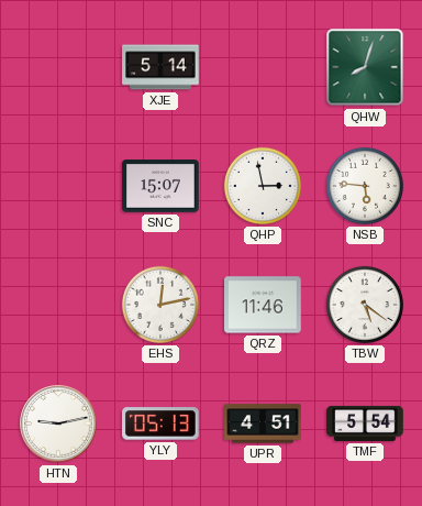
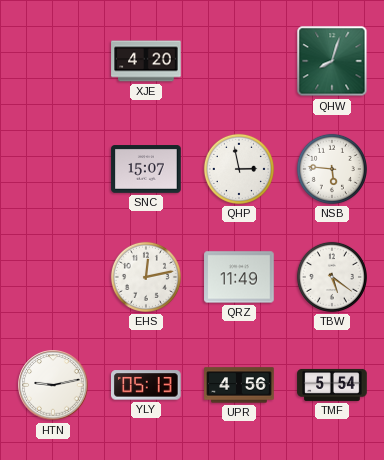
XJE: 5:14 -> 4:20
QRZ: 11:46 -> 11:49
UPR: 4:51 -> 4:56
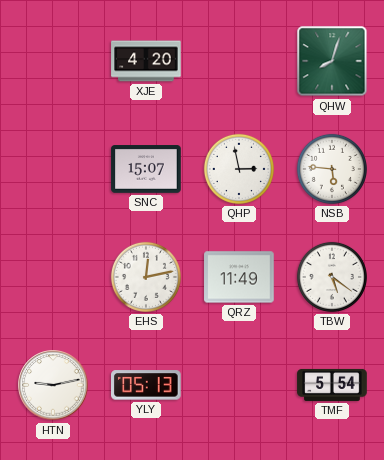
UPR: 4:56 -> none
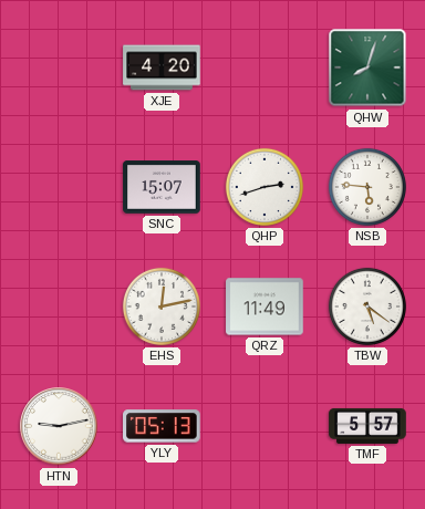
QHP: 2:58 -> 2:42
TMF: 5:54 -> 5:57
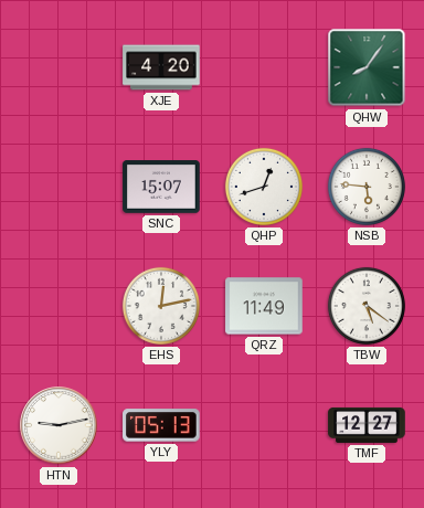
QHW: 8:03 -> 8:06
QHP: 2:42 -> 12:42
TMF: 5:57 -> 12:27
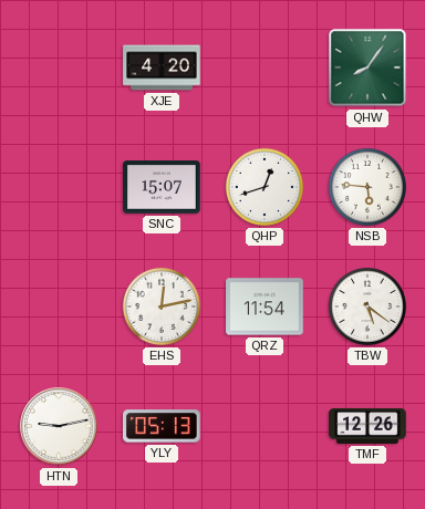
QRZ: 11:49 -> 11:54
TMF: 12:27 -> 12:26
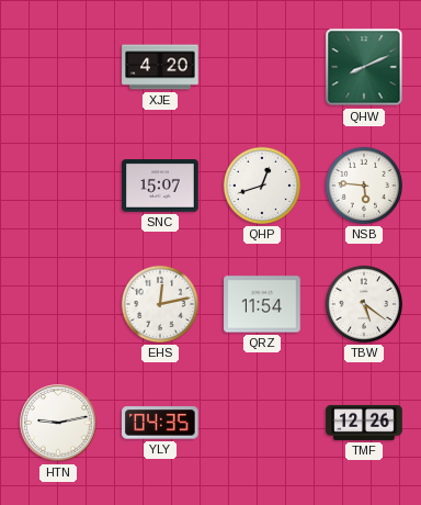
QHW: 8:06 -> 8:11
YLY: 05:13 -> 04:35
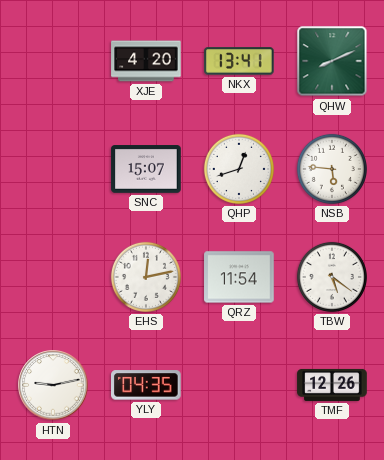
NKX: none -> 13:41
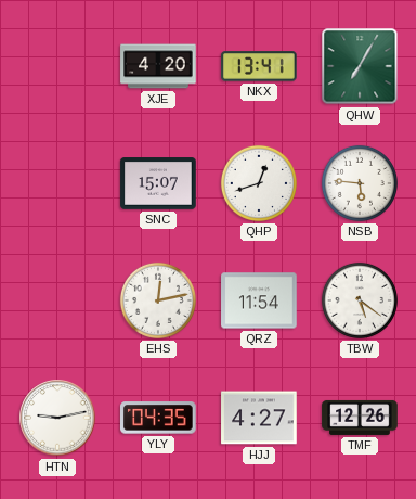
QHW: 8:11 -> 7:05
HJJ: none -> 4:27
